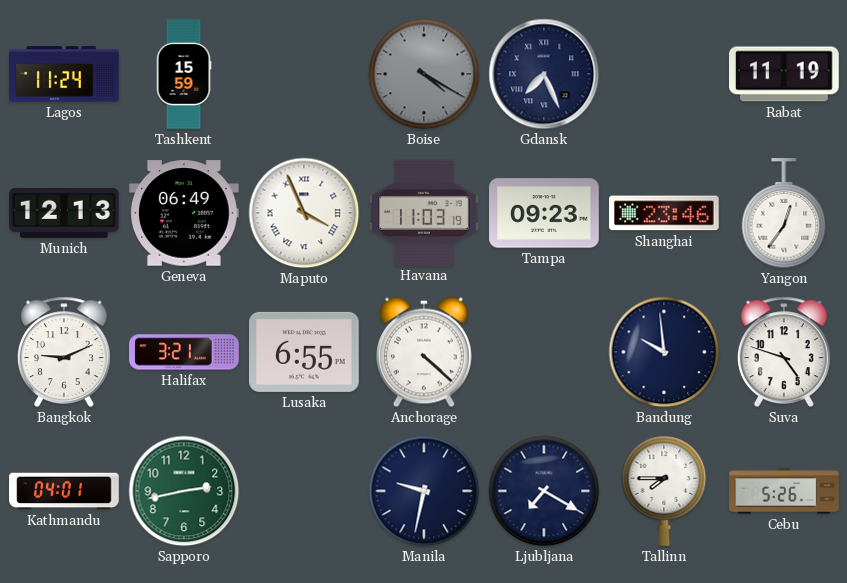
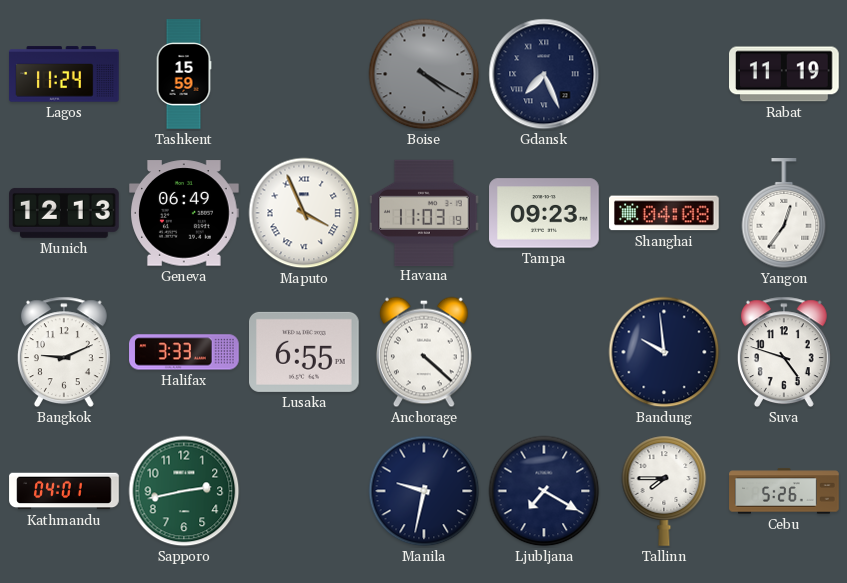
Shanghai: 23:46 -> 04:08
Halifax: 3:21 -> 3:33
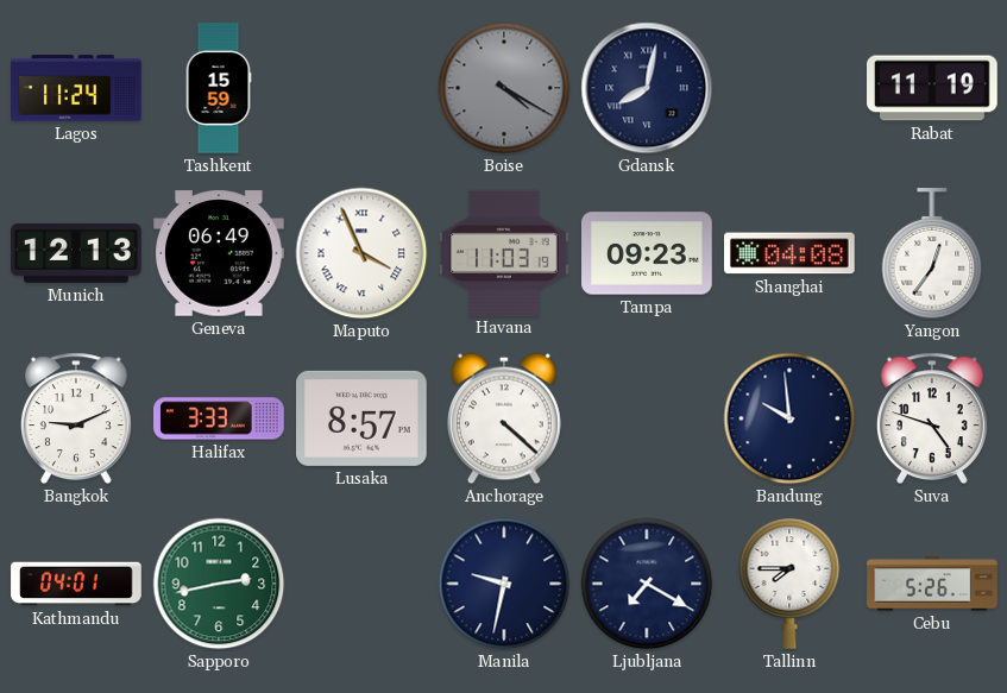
Gdansk: 7:26 -> 8:02
Lusaka: 6:55 -> 8:57
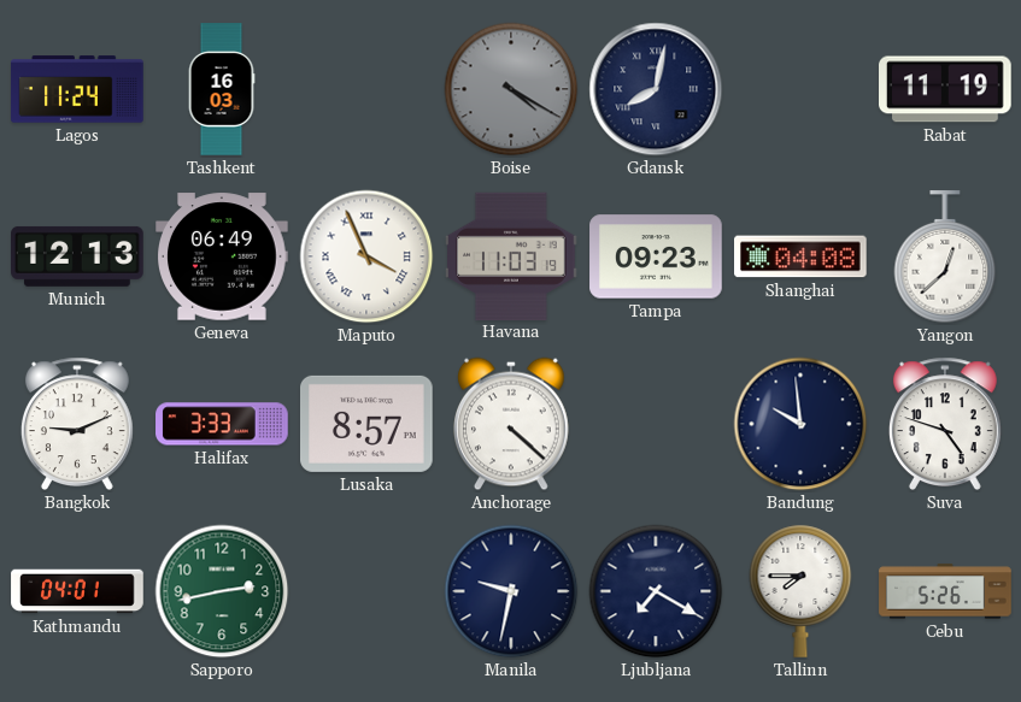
Tashkent: 15:59 -> 16:03
Yangon: 12:36 -> 12:38
